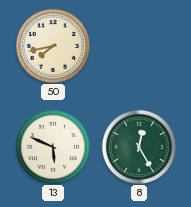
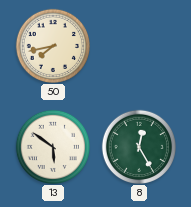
13: 5:49 -> 5:51
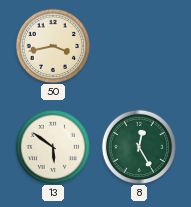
50: 7:43 -> 3:43
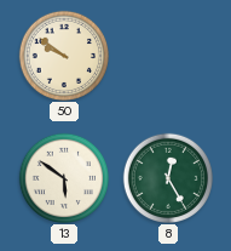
50: 3:43 -> 9:51
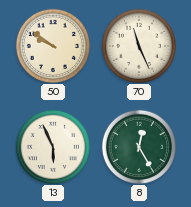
70: none -> 11:26
13: 5:51 -> 5:56
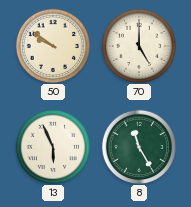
70: 11:26 -> 5:00
8: 12:25 -> 11:25
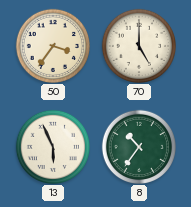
50: 9:51 -> 3:36
8: 11:25 -> 10:36
